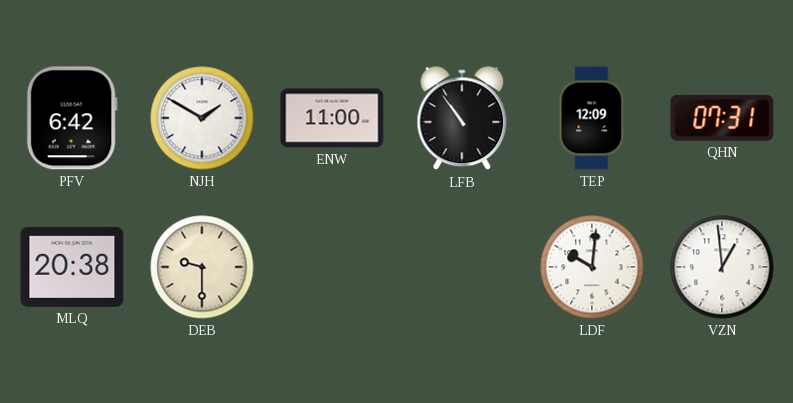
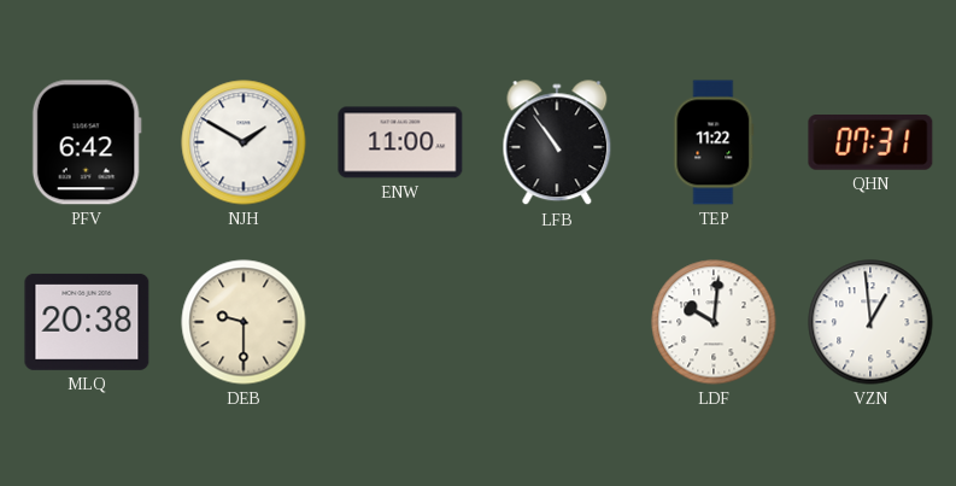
TEP: 12:09 -> 11:22
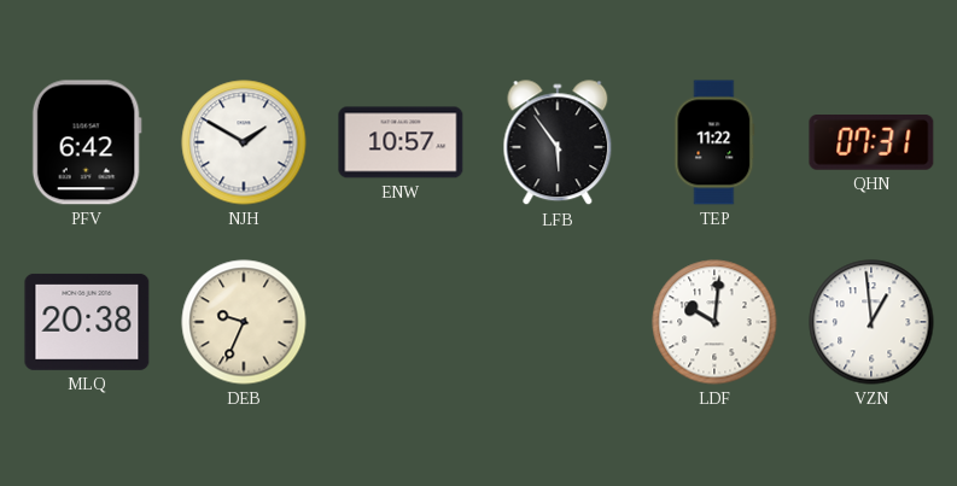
ENW: 11:00 -> 10:57
LFB: 10:54 -> 5:54
DEB: 9:30 -> 9:34
